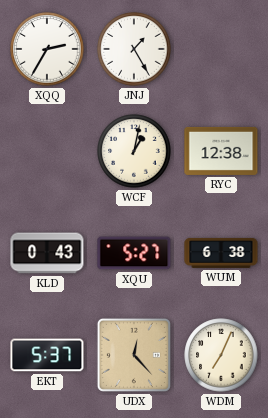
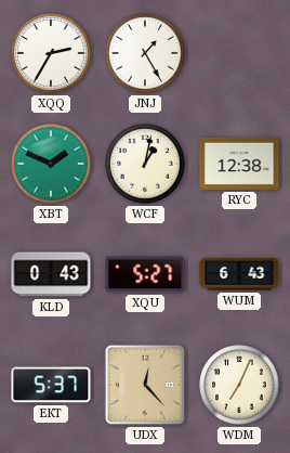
XBT: none -> 1:49
WUM: 6:38 -> 6:43
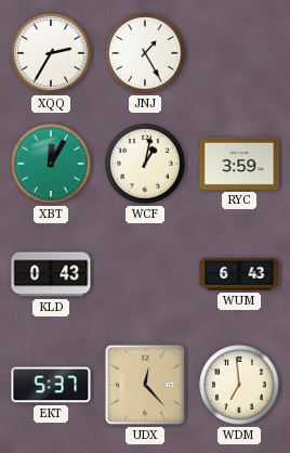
XBT: 1:49 -> 12:05
RYC: 12:38 -> 3:59
XQU: 5:27 -> none
WDM: 7:04 -> 6:59
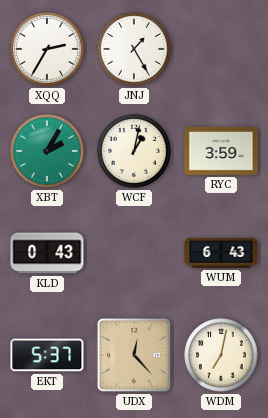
XBT: 12:05 -> 2:05
WDM: 6:59 -> 7:02
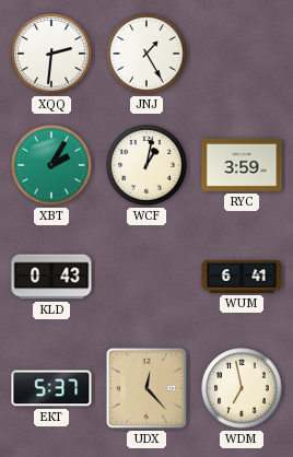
XQQ: 2:35 -> 2:31
WUM: 6:43 -> 6:41
WDM: 7:02 -> 6:58
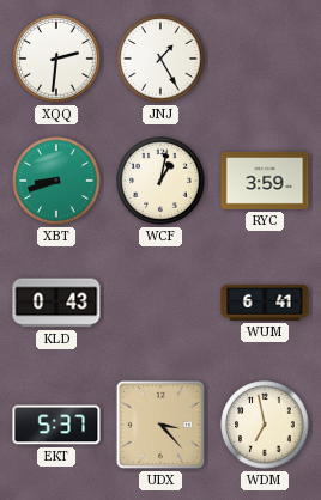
XBT: 2:05 -> 8:42
UDX: 12:23 -> 3:23
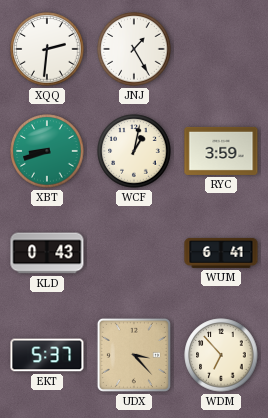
WDM: 6:58 -> 6:53
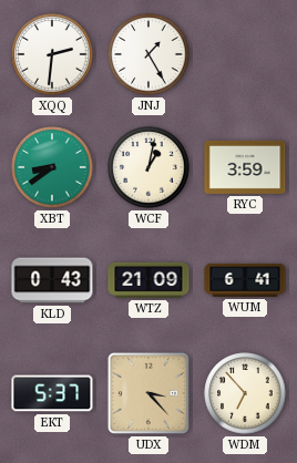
XBT: 8:42 -> 8:39
WTZ: none -> 21:09
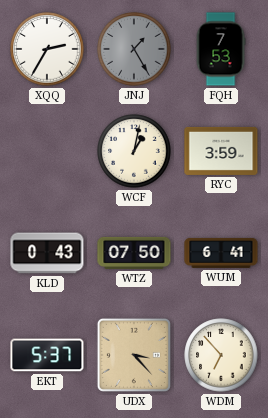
XQQ: 2:31 -> 2:35
JNJ dial: white -> grey
FQH: none -> 7:53
XBT: 8:39 -> none
WTZ: 21:09 -> 07:50
